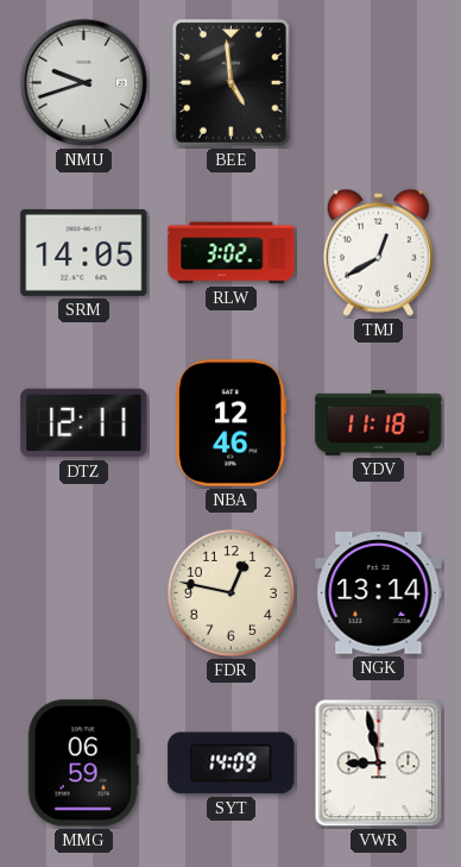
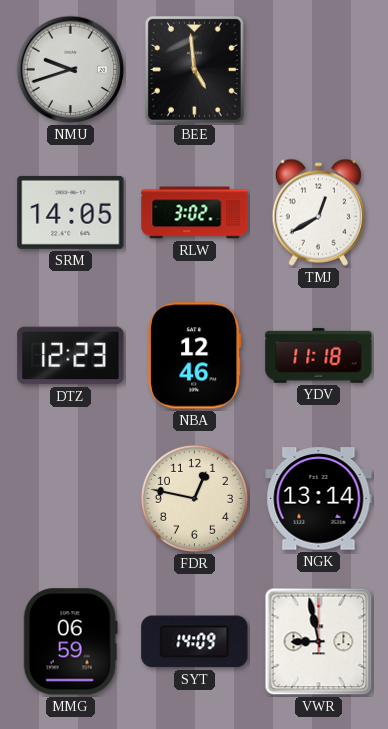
DTZ: 12:11 -> 12:23
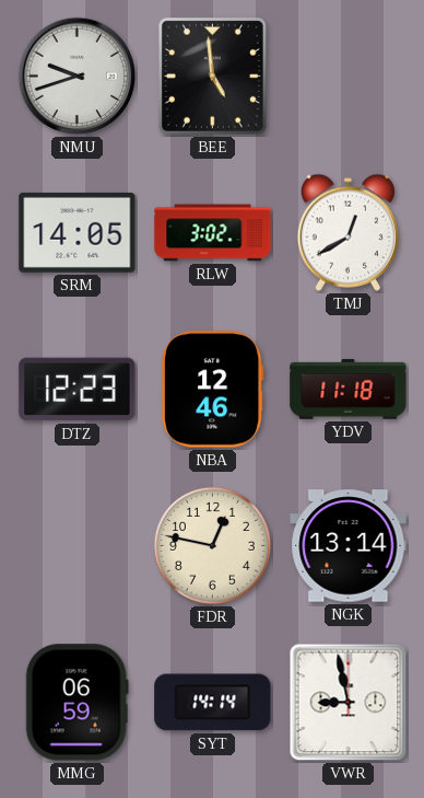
SYT: 14:09 -> 14:14
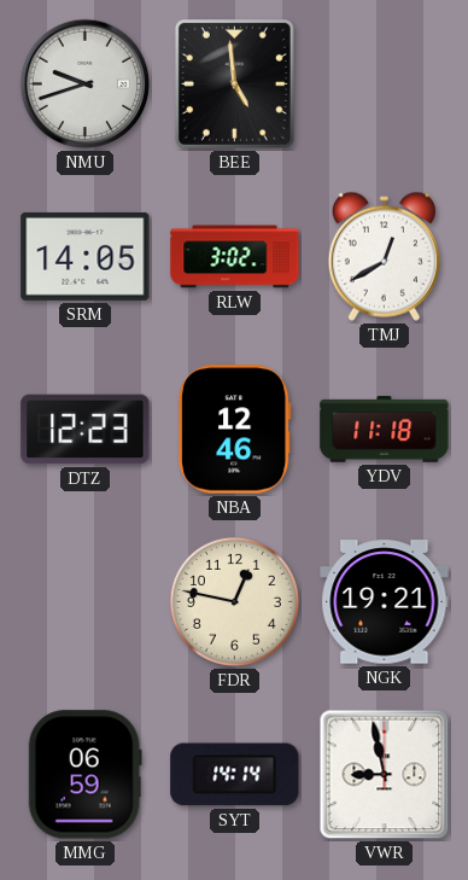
NGK: 13:14 -> 19:21
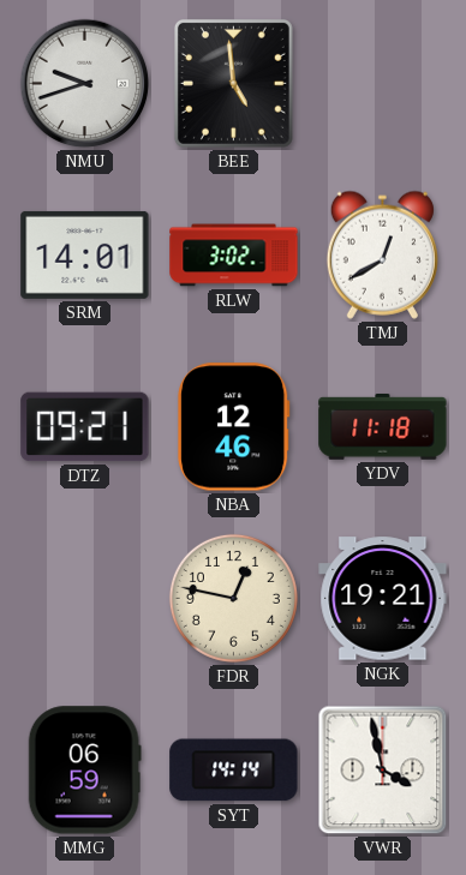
SRM: 14:05 -> 14:01
DTZ: 12:23 -> 09:21
VWR: 8:58 -> 3:58
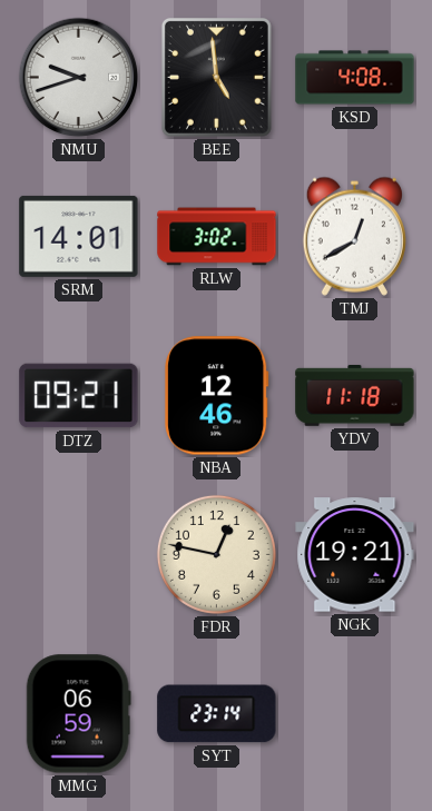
KSD: none -> 4:08
SYT: 14:14 -> 23:14
VWR: 3:58 -> none
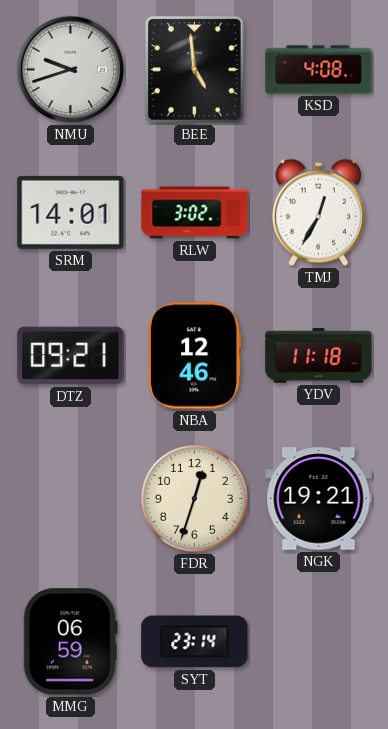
TMJ: 12:40 -> 12:35
FDR: 12:47 -> 12:33
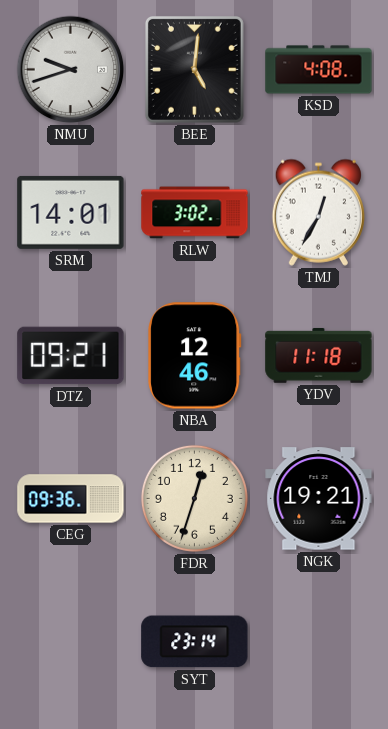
BEE: 4:59 -> 5:01
CEG: none -> 09:36
MMG: 06:59 -> none
